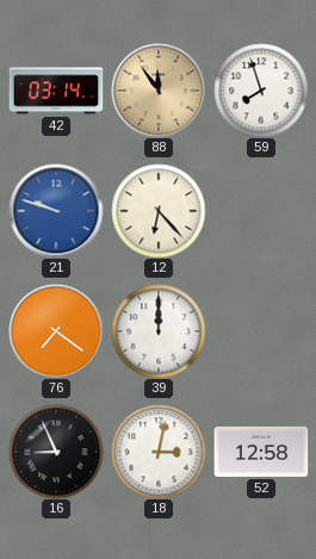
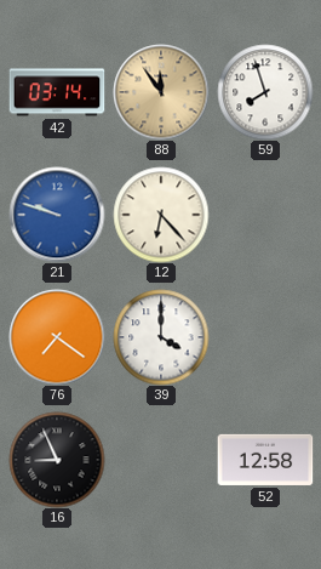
39: 12:00 -> 4:00
18: 3:02 -> none
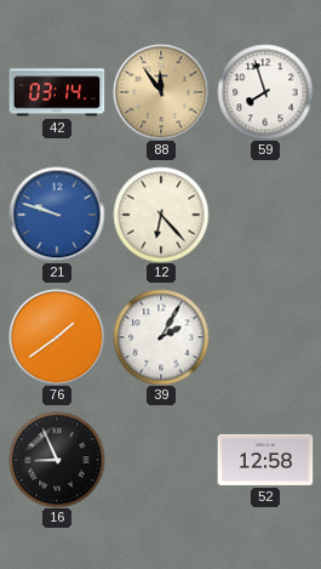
76: 7:21 -> 1:39
39: 4:00 -> 2:05
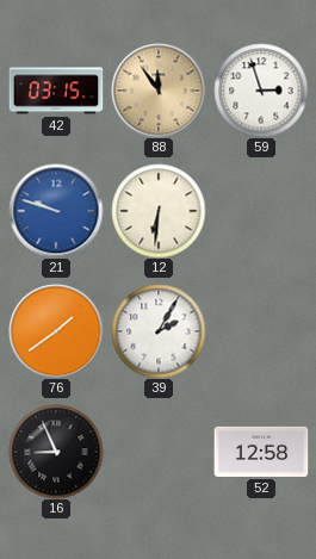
42: 03:14 -> 03:15
59: 7:57 -> 2:57
12: 6:23 -> 6:31
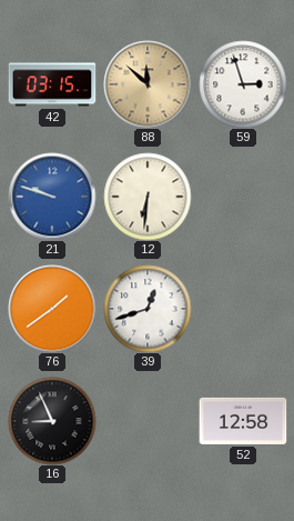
88: 11:54 -> 11:52
39: 2:05 -> 12:42
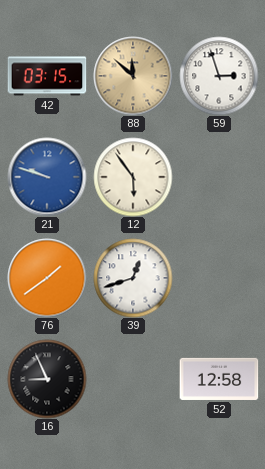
12: 6:31 -> 5:54
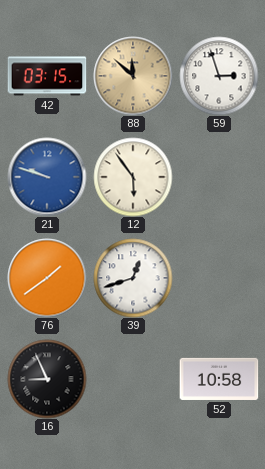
52: 12:58 -> 10:58
